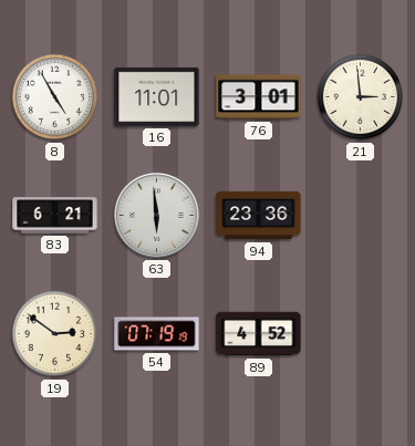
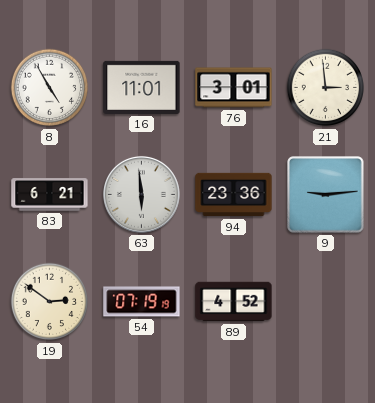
9: none -> 9:14
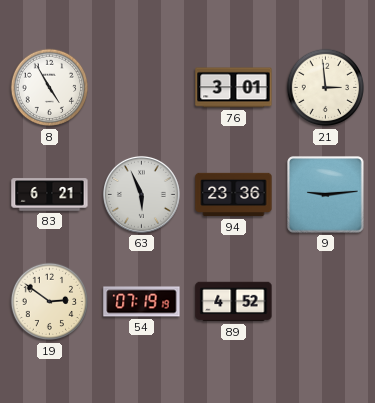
16: 11:01 -> none
63: 5:59 -> 5:56
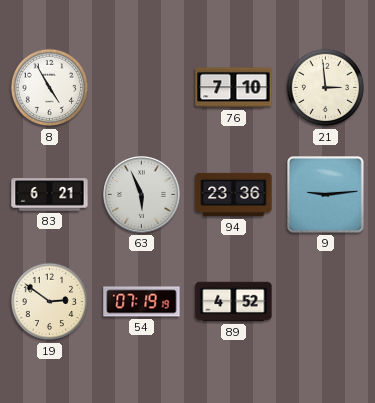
76: 3:01 -> 7:10
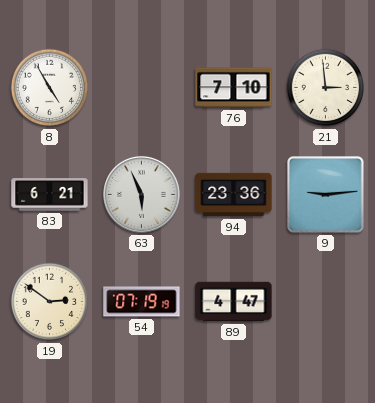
89: 4:52 -> 4:47
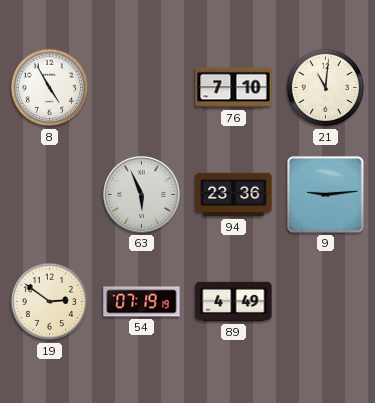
21: 2:59 -> 11:01
83: 6:21 -> none
89: 4:47 -> 4:49
